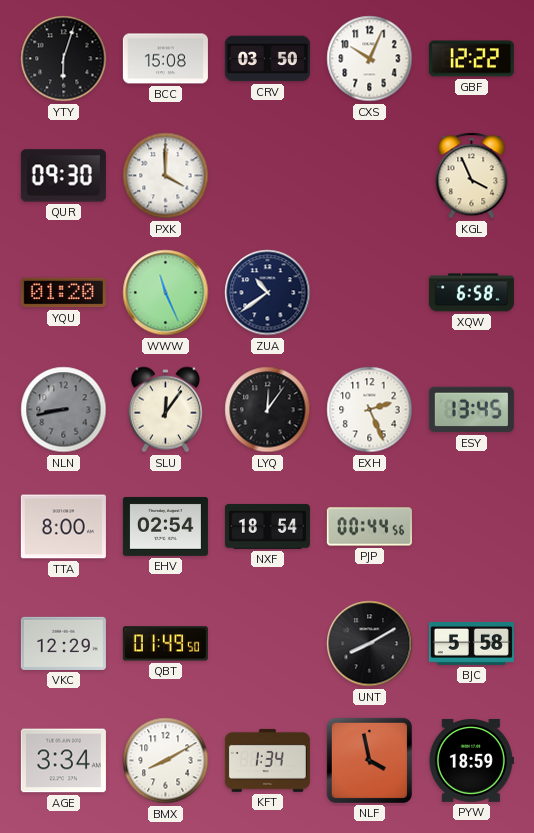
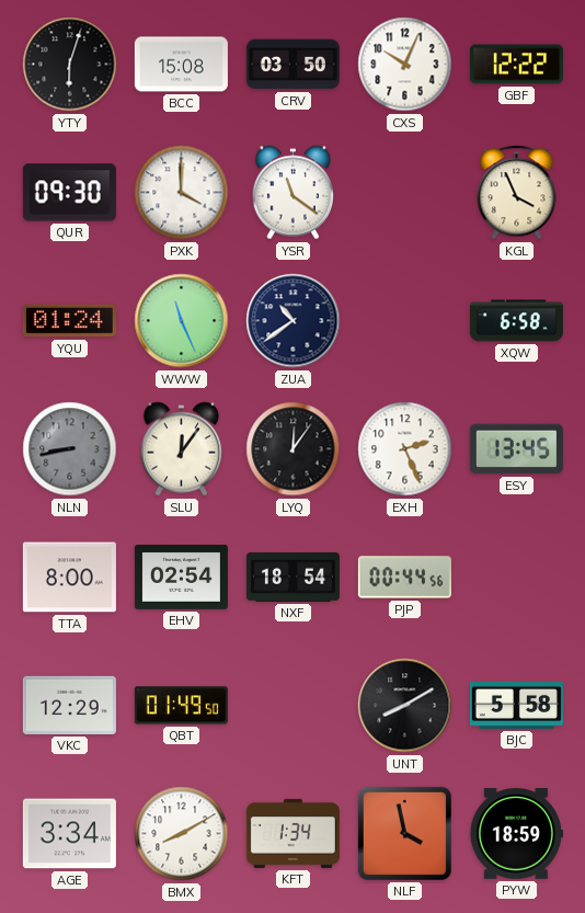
YSR: none -> 11:21
YQU: 01:20 -> 01:24
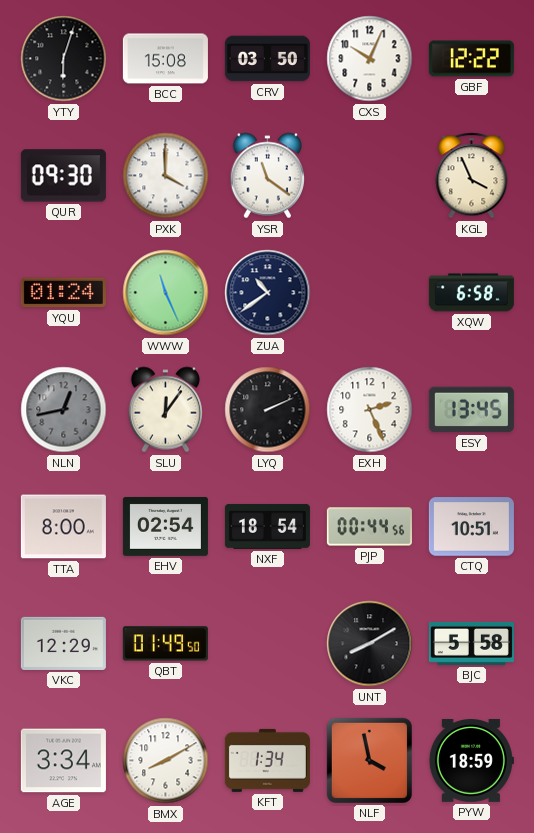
NLN: 8:43 -> 12:43
LYQ: 12:06 -> 2:11
CTQ: none -> 10:51
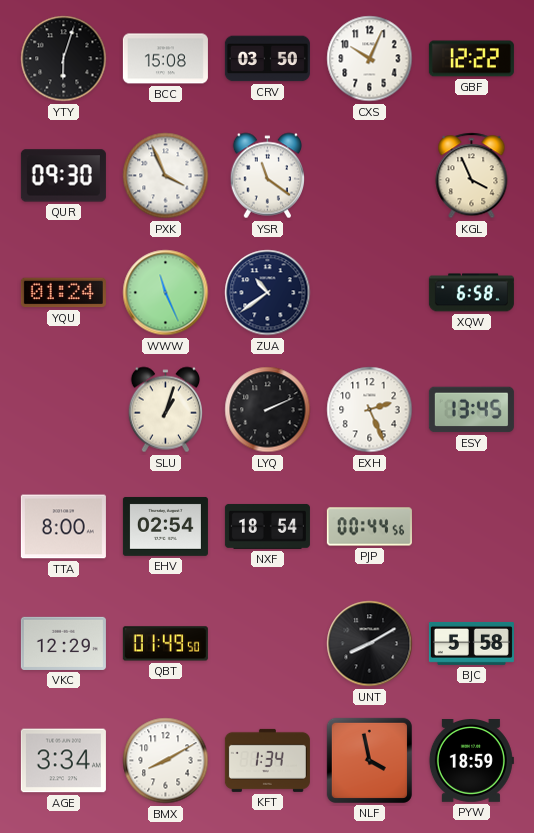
PXK: 4:00 -> 3:56
NLN: 12:43 -> none
SLU: 12:06 -> 1:03
CTQ: 10:51 -> none
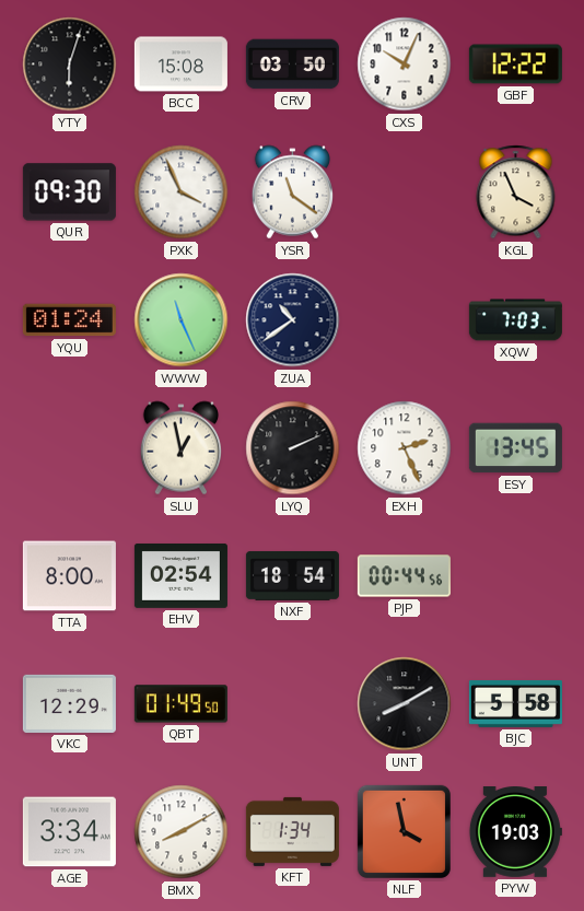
XQW: 6:58 -> 7:03
SLU: 1:03 -> 12:58
PYW: 18:59 -> 19:03
